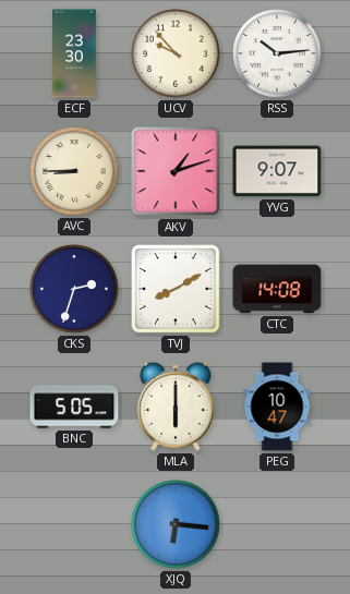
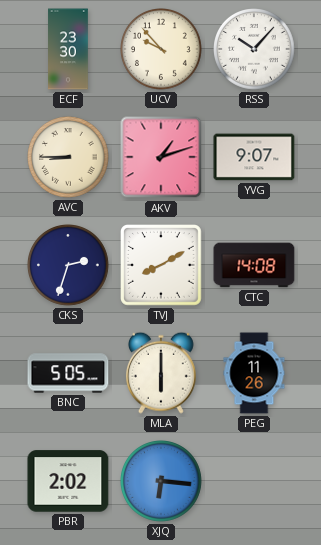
RSS: 10:14 -> 10:07
PEG: 10:47 -> 11:26
PBR: none -> 2:02
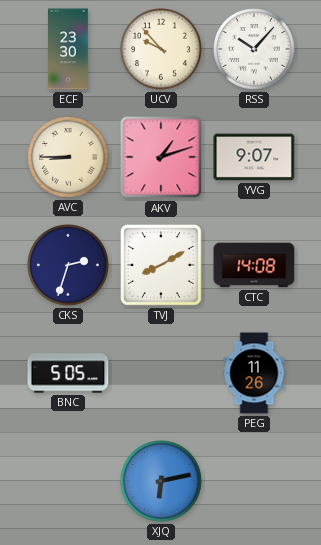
MLA: 6:00 -> none
PBR: 2:02 -> none
XJQ: 6:16 -> 6:13
